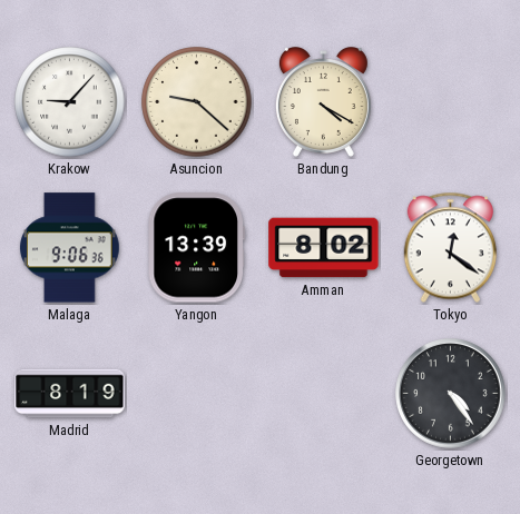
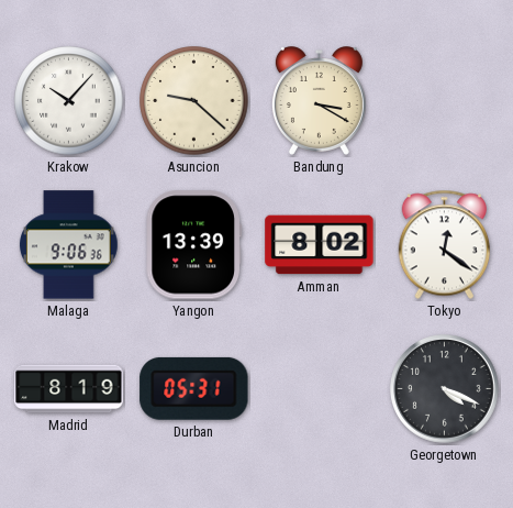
Krakow: 9:07 -> 10:07
Bandung: 4:20 -> 3:20
Durban: none -> 05:31
Georgetown: 4:24 -> 4:19
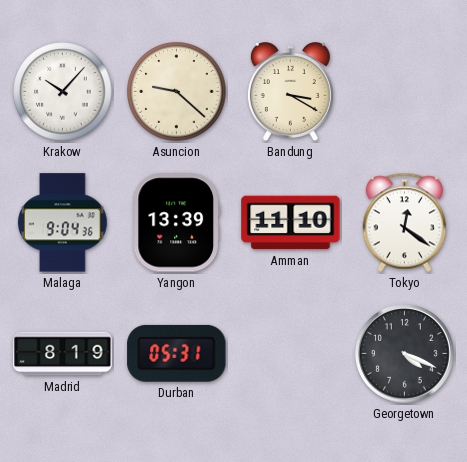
Malaga: 9:06 -> 9:04
Amman: 8:02 -> 11:10
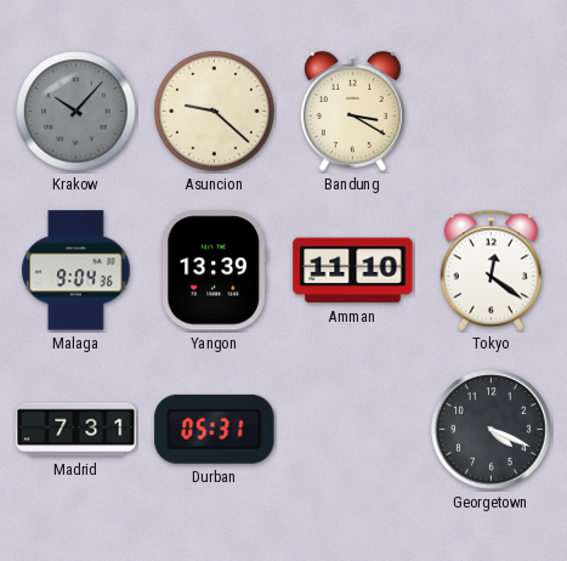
Krakow dial: white -> grey
Madrid: 8:19 -> 7:31
